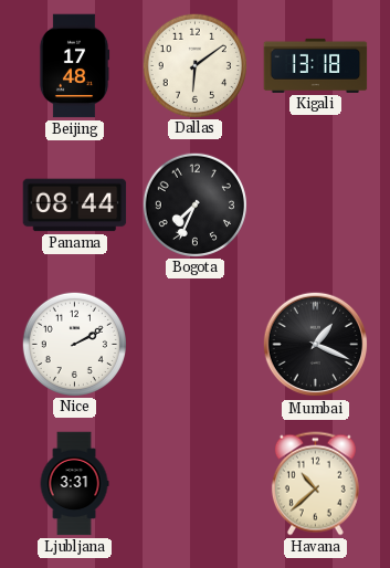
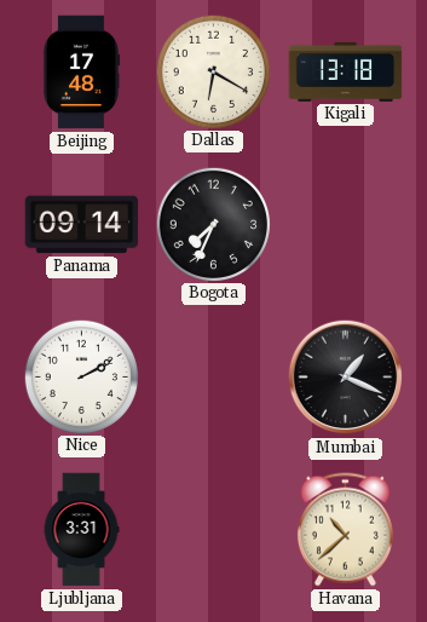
Dallas: 6:09 -> 6:20
Panama: 08:44 -> 09:14
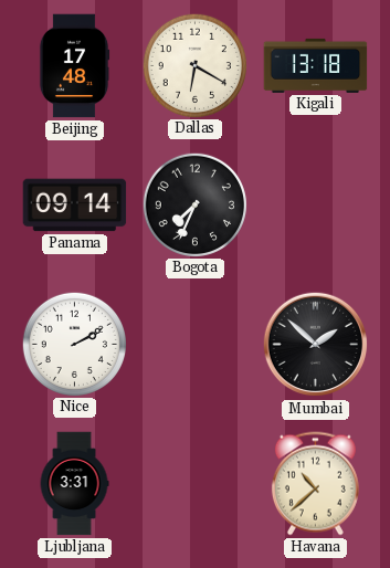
Mumbai: 1:19 -> 1:52
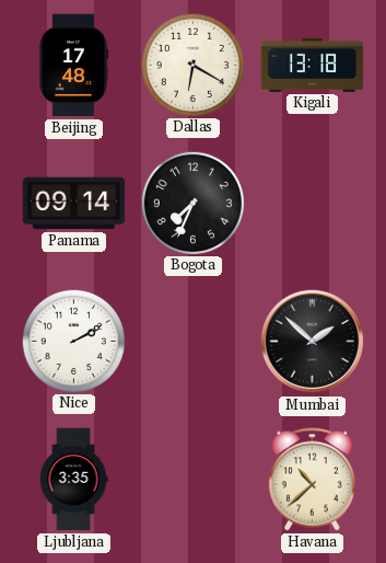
Ljubljana: 3:31 -> 3:35
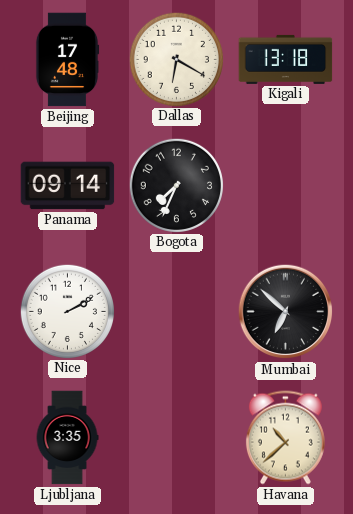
Mumbai: 1:52 -> 6:52
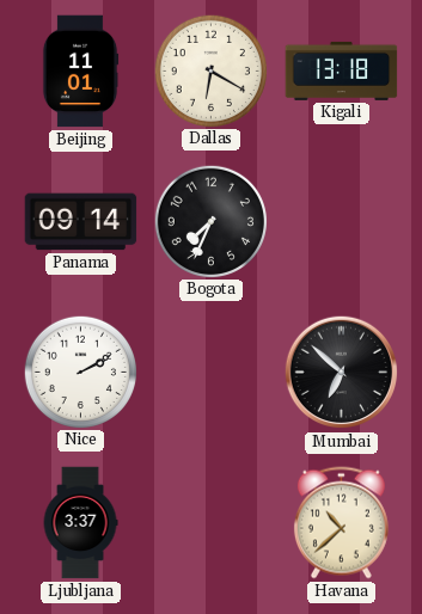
Beijing: 17:48 -> 11:01
Ljubljana: 3:35 -> 3:37
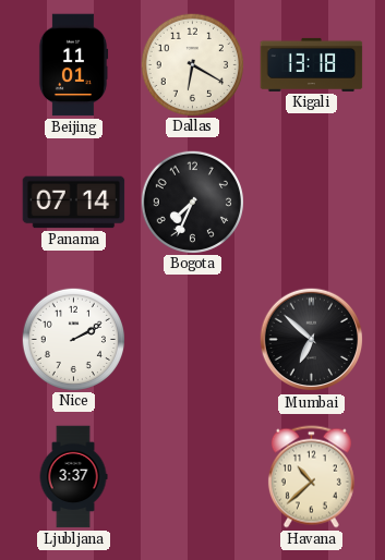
Panama: 09:14 -> 07:14
